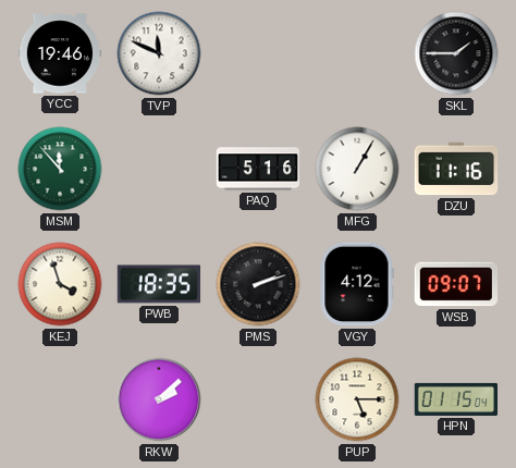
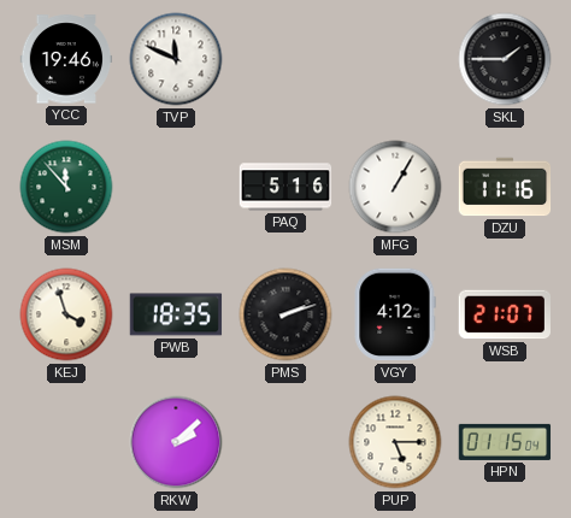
WSB: 09:07 -> 21:07
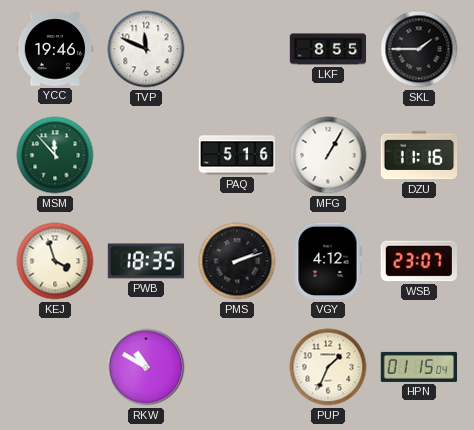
LKF: none -> 8:55
WSB: 21:07 -> 23:07
RKW: 2:08 -> 10:50
PUP: 5:15 -> 1:34
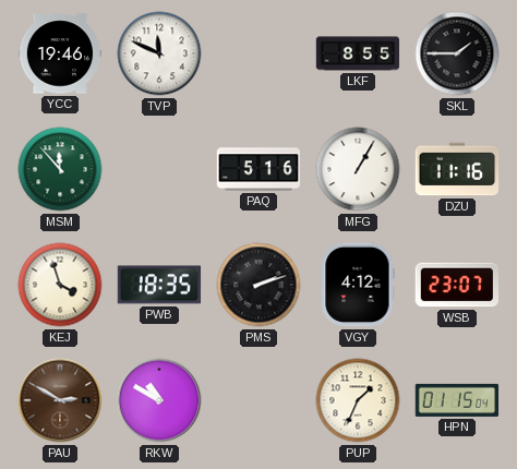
PAU: none -> 2:50
